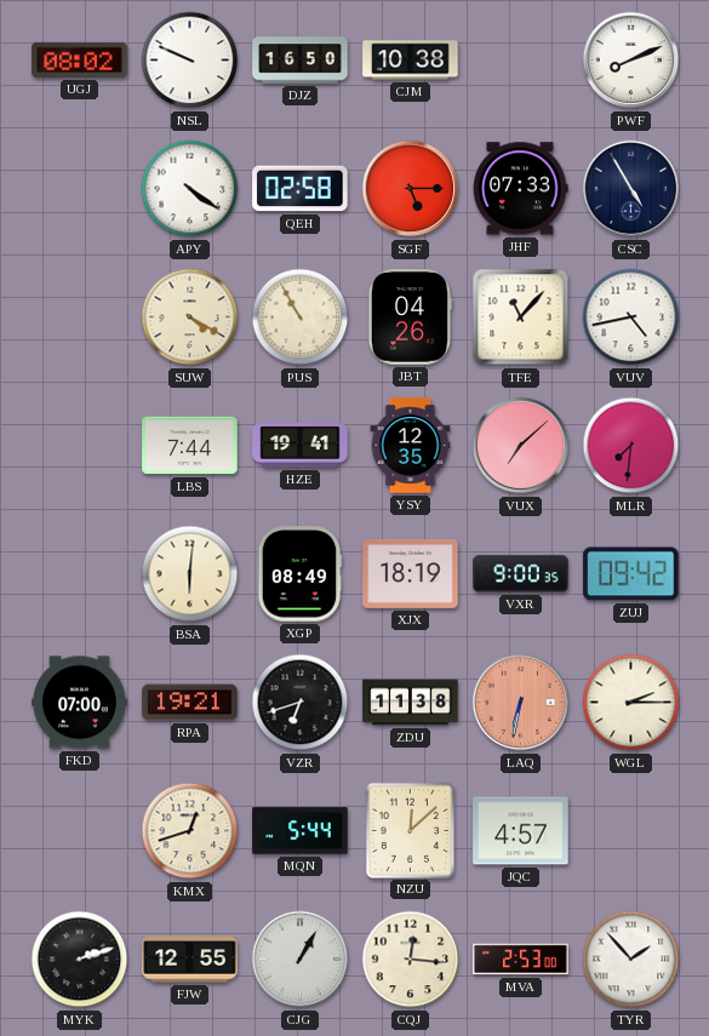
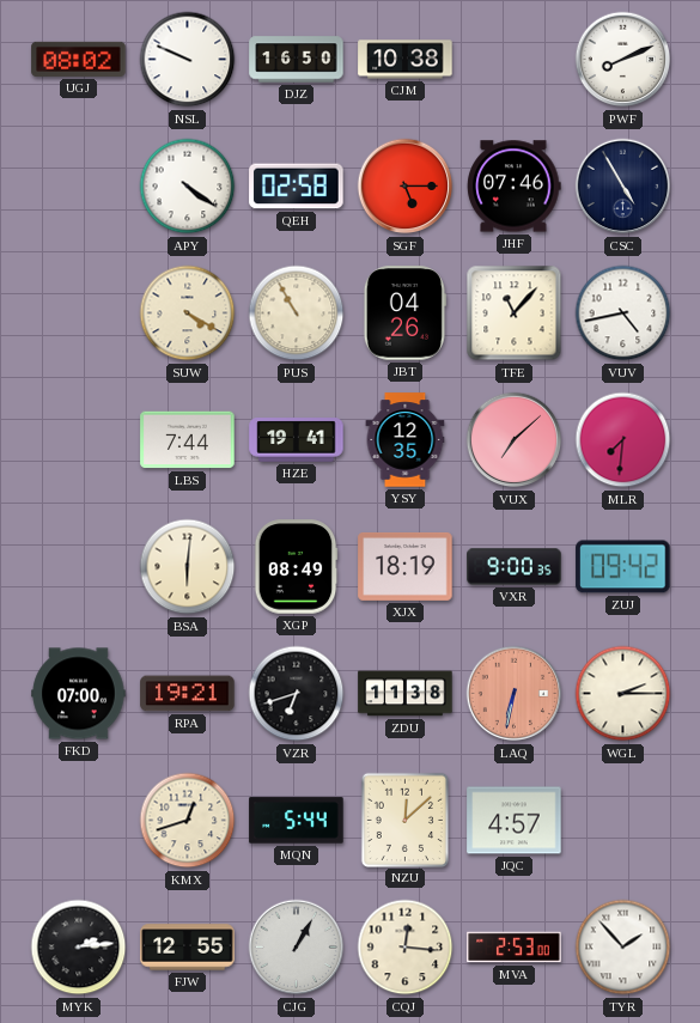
JHF: 07:33 -> 07:46
MYK: 2:12 -> 2:14
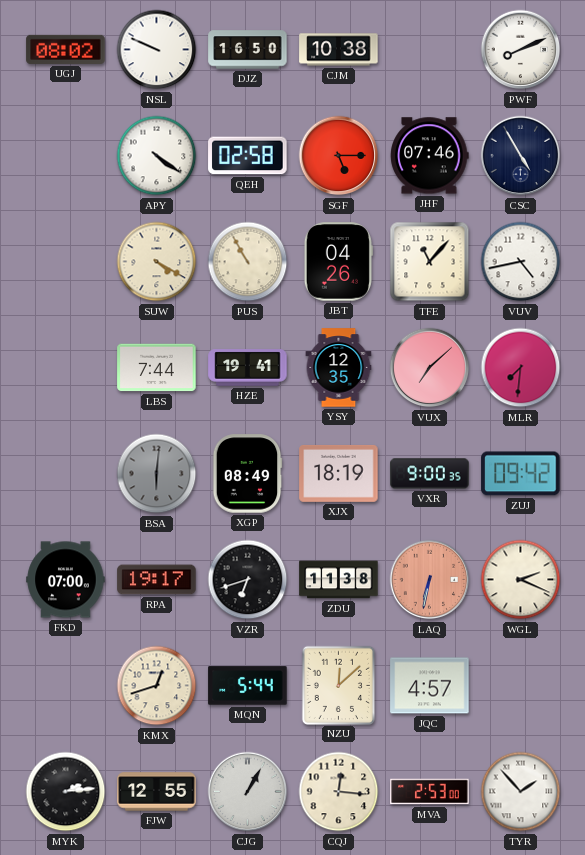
BSA dial: cream -> grey
RPA: 19:21 -> 19:17
WGL: 2:15 -> 2:19
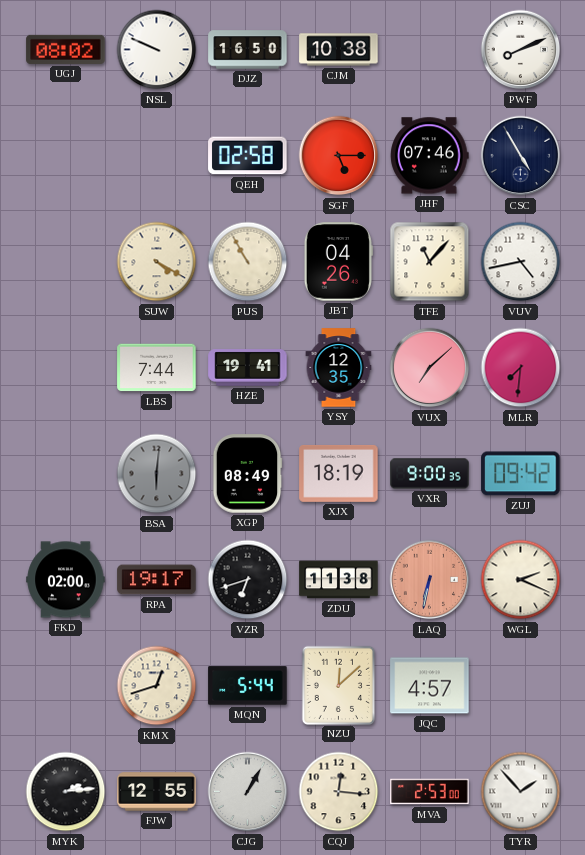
APY: 4:21 -> none
FKD: 07:00 -> 02:00
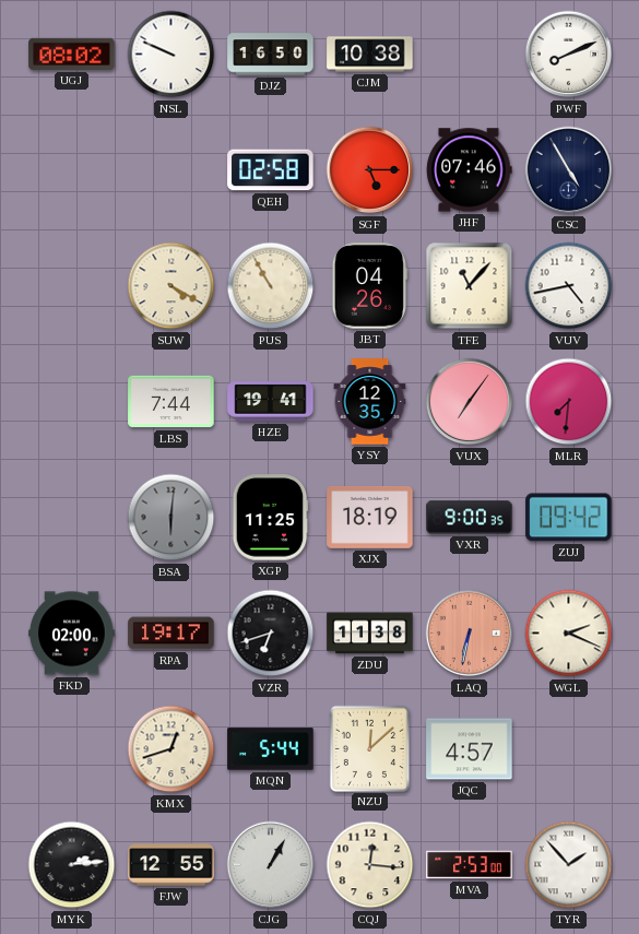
VUX: 7:08 -> 7:06
XGP: 08:49 -> 11:25
